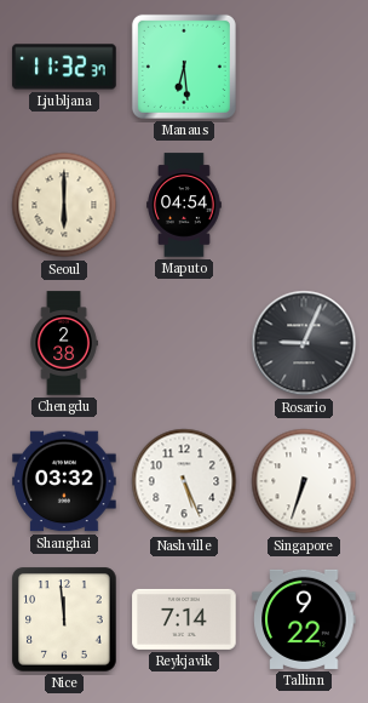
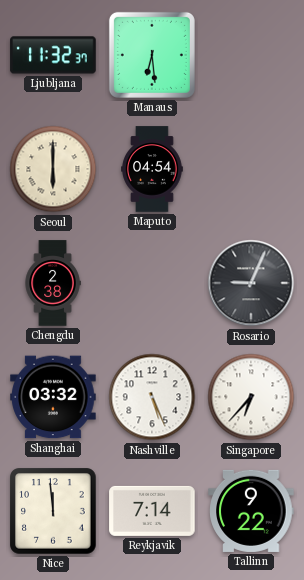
Singapore: 6:33 -> 6:37
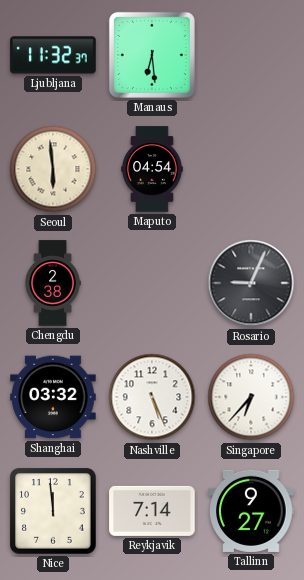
Seoul: 6:00 -> 5:59
Tallinn: 9:22 -> 9:27
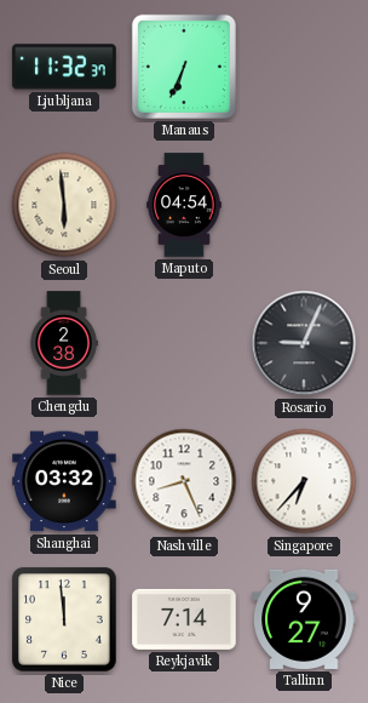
Manaus: 6:29 -> 6:34
Nashville: 5:26 -> 8:26
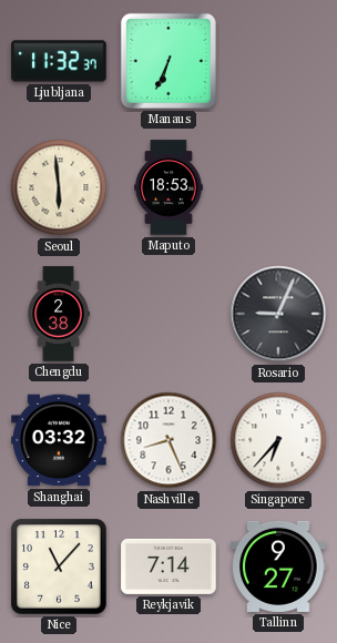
Maputo: 04:54 -> 18:53
Nice: 11:59 -> 11:07
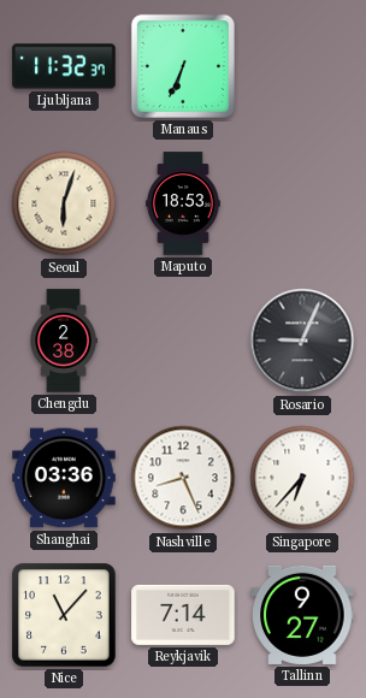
Seoul: 5:59 -> 6:03
Shanghai: 03:32 -> 03:36
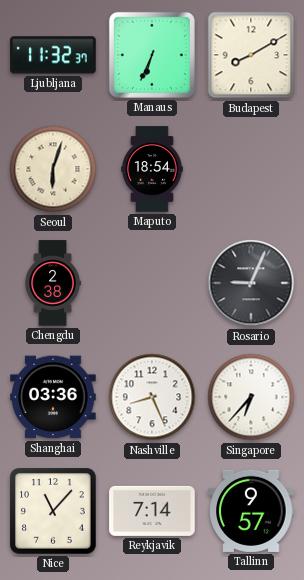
Budapest: none -> 8:10
Maputo: 18:53 -> 18:54
Tallinn: 9:27 -> 9:57
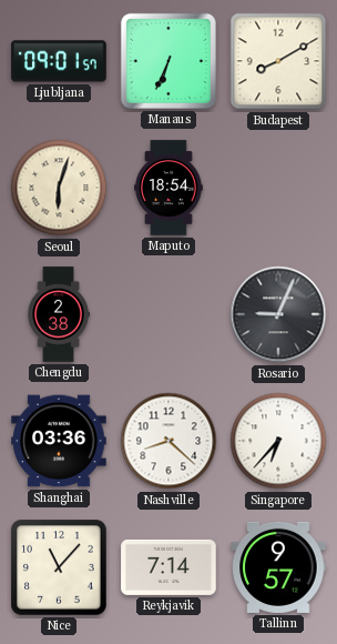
Ljubljana: 11:32 -> 09:01
Nashville: 8:26 -> 8:22
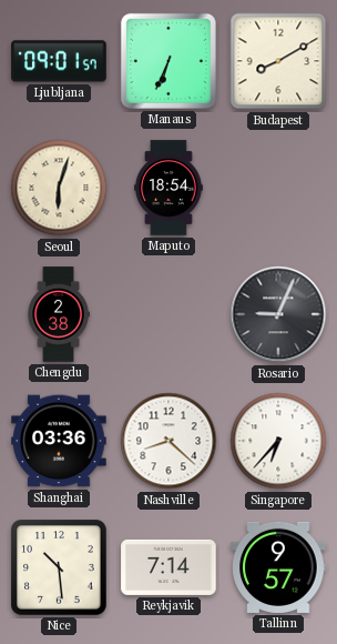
Nice: 11:07 -> 10:29
